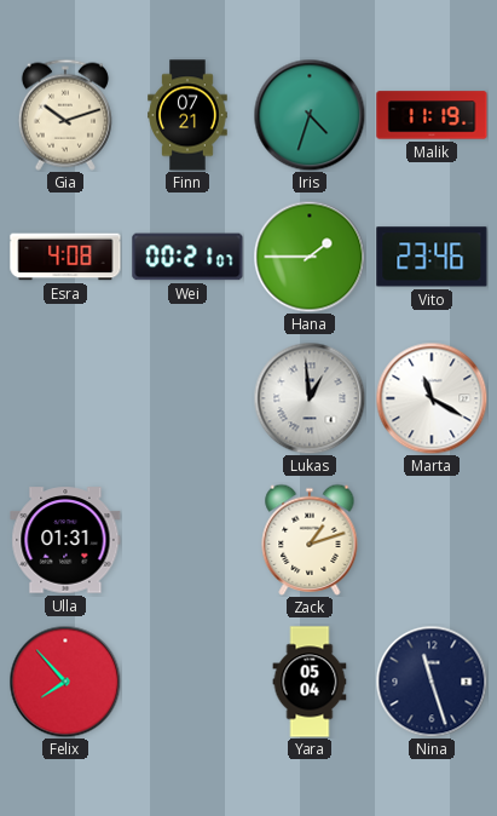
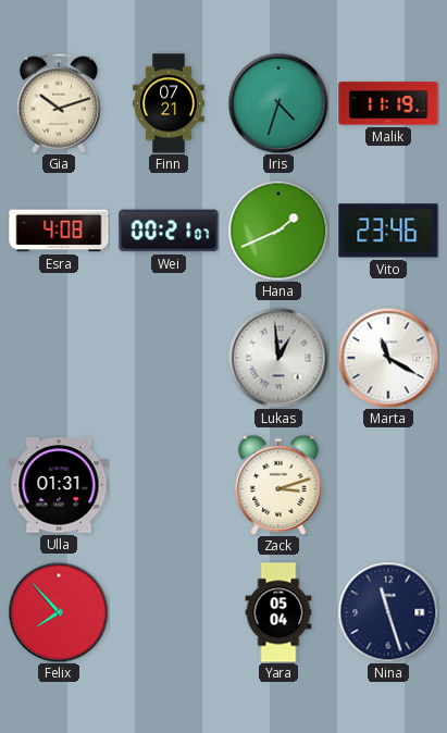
Hana: 1:45 -> 1:41
Zack: 1:12 -> 3:12
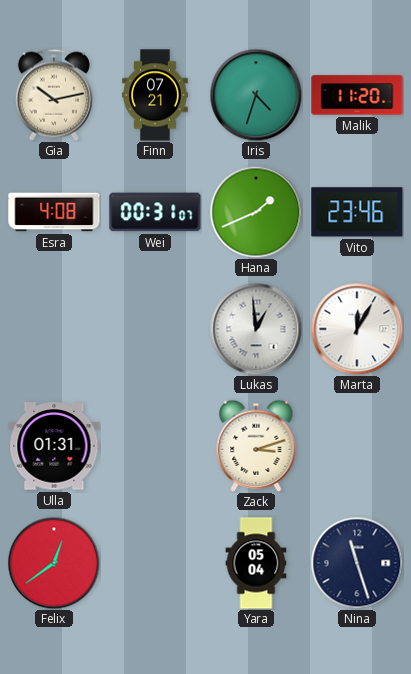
Gia: 10:12 -> 10:13
Malik: 11:19 -> 11:20
Wei: 00:21 -> 00:31
Marta: 11:20 -> 12:05
Felix: 7:53 -> 12:39
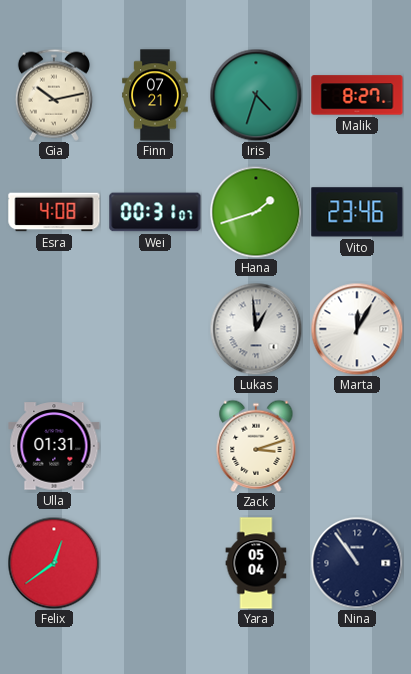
Malik: 11:20 -> 8:27
Hana: 1:41 -> 1:42
Nina: 11:27 -> 10:54
